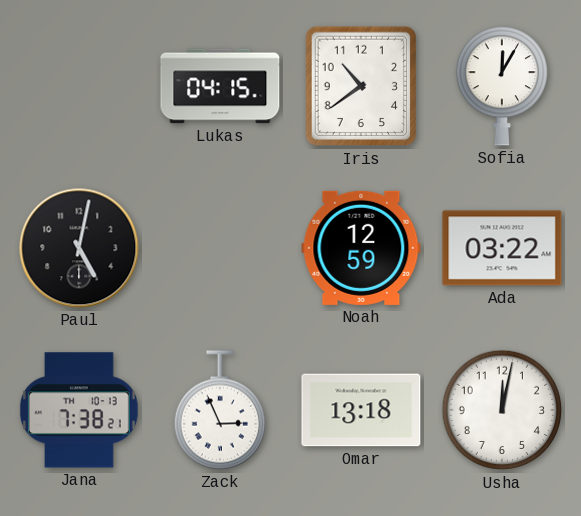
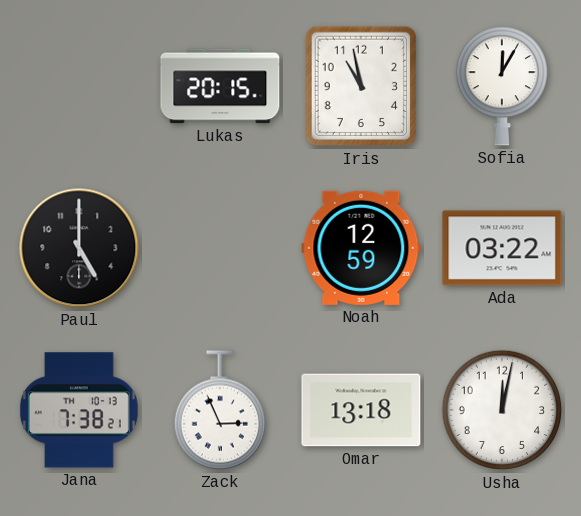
Lukas: 04:15 -> 20:15
Iris: 10:39 -> 10:58
Paul: 5:02 -> 5:00
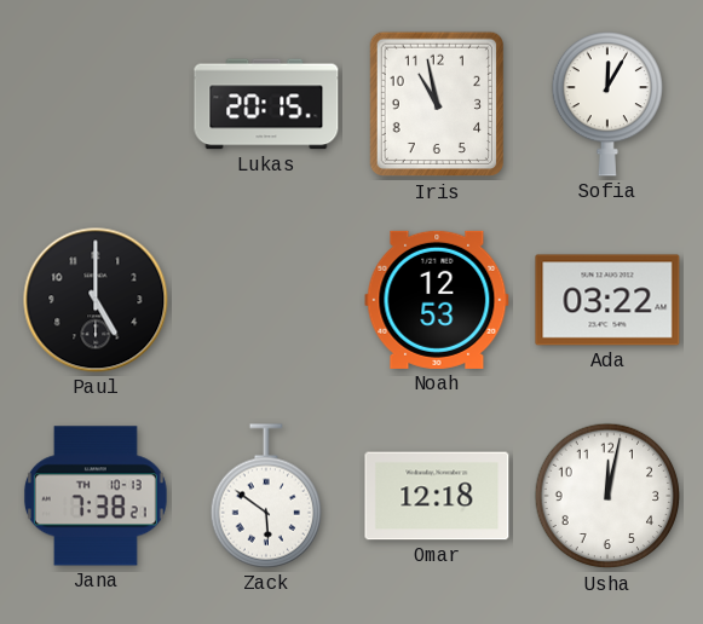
Noah: 12:59 -> 12:53
Zack: 2:56 -> 5:51
Omar: 13:18 -> 12:18
